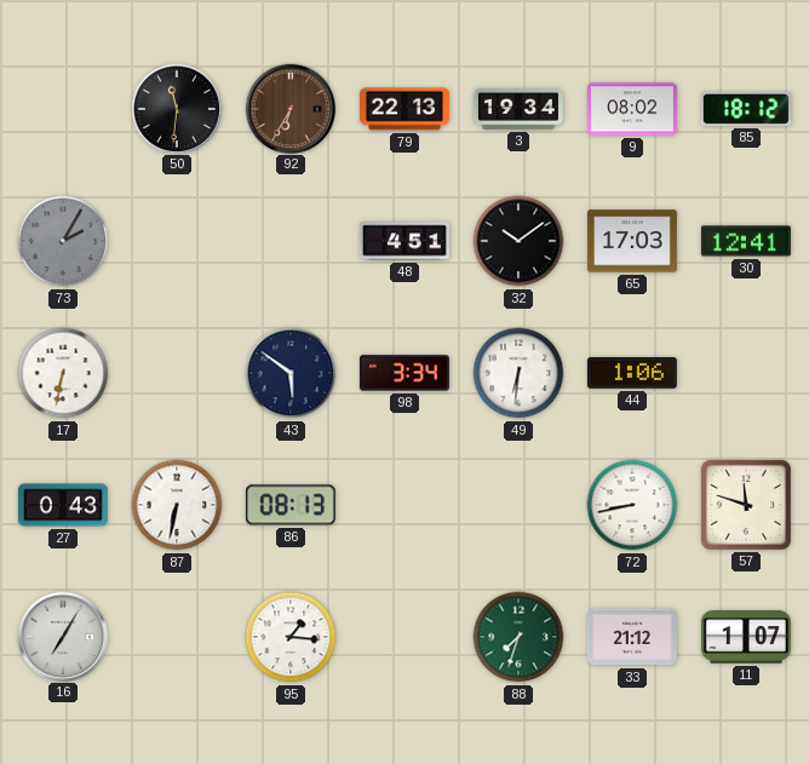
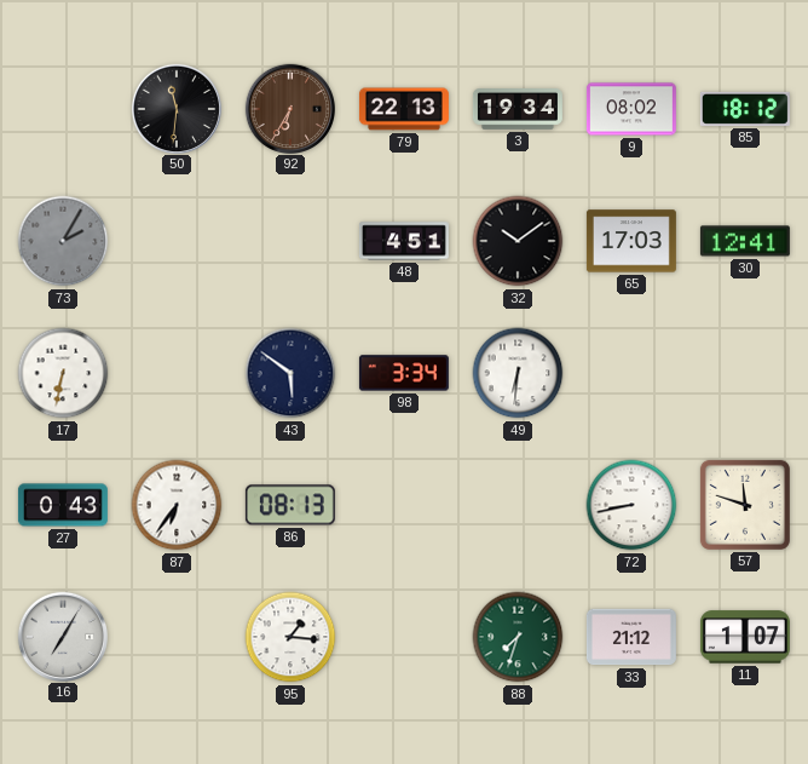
44: 1:06 -> none
87: 6:32 -> 6:36
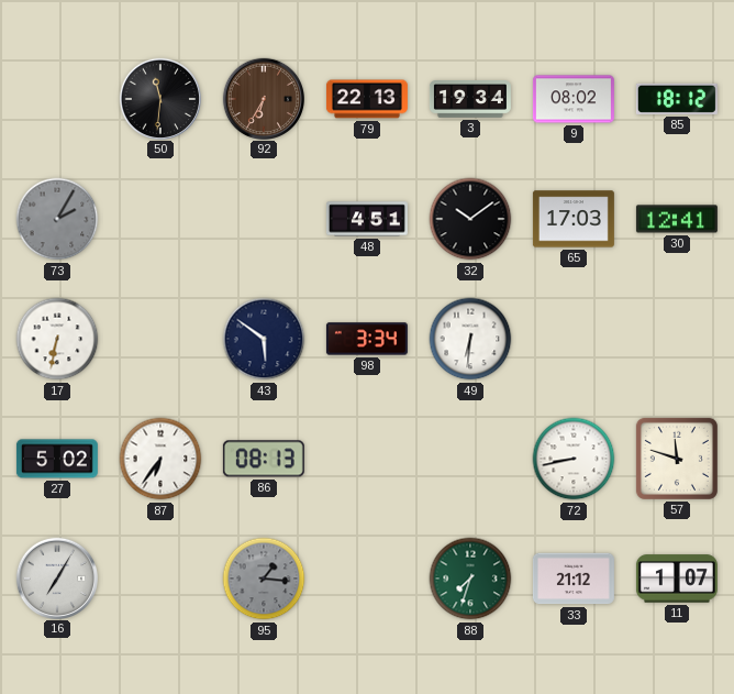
27: 0:43 -> 5:02
95 dial: white -> grey
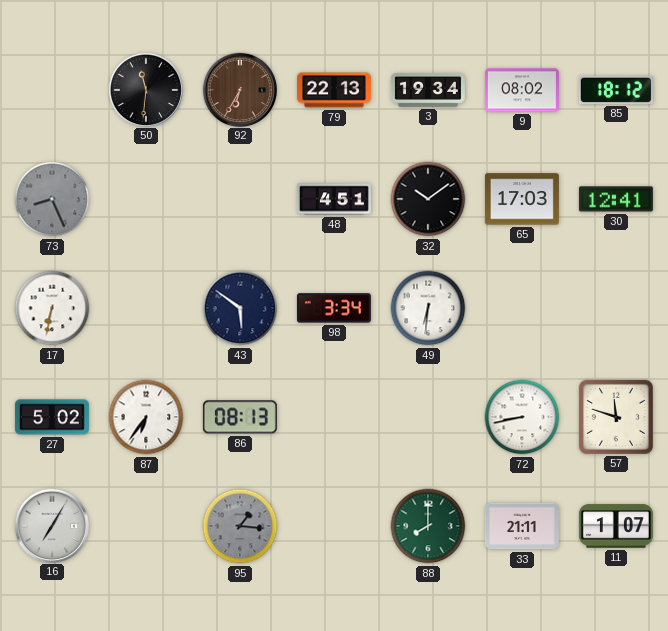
73: 2:05 -> 8:26
88: 7:33 -> 8:00
33: 21:12 -> 21:11
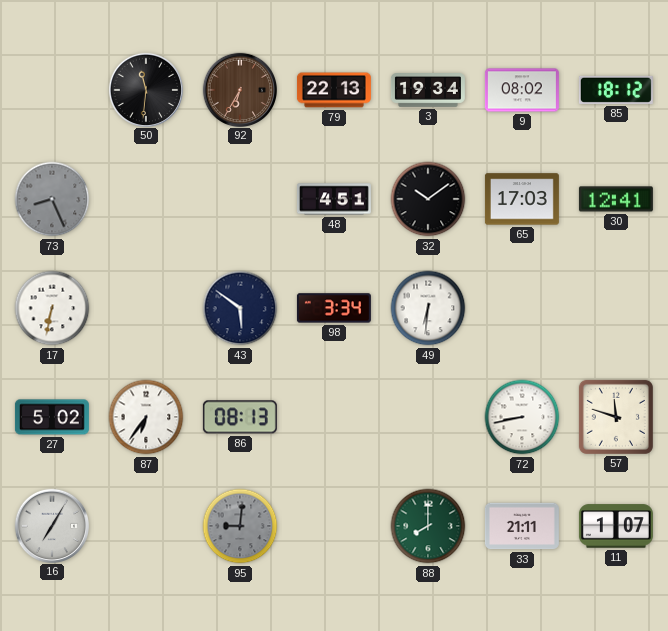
95: 1:16 -> 9:01
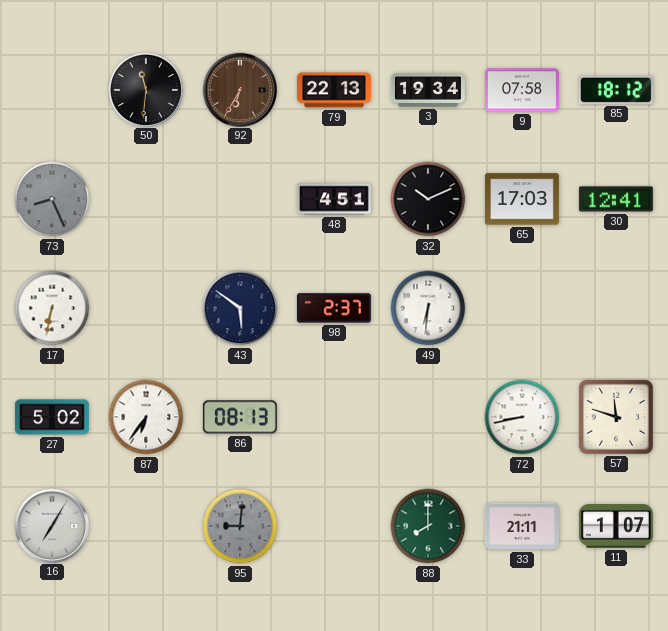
9: 08:02 -> 07:58
32: 10:09 -> 10:11
98: 3:34 -> 2:37
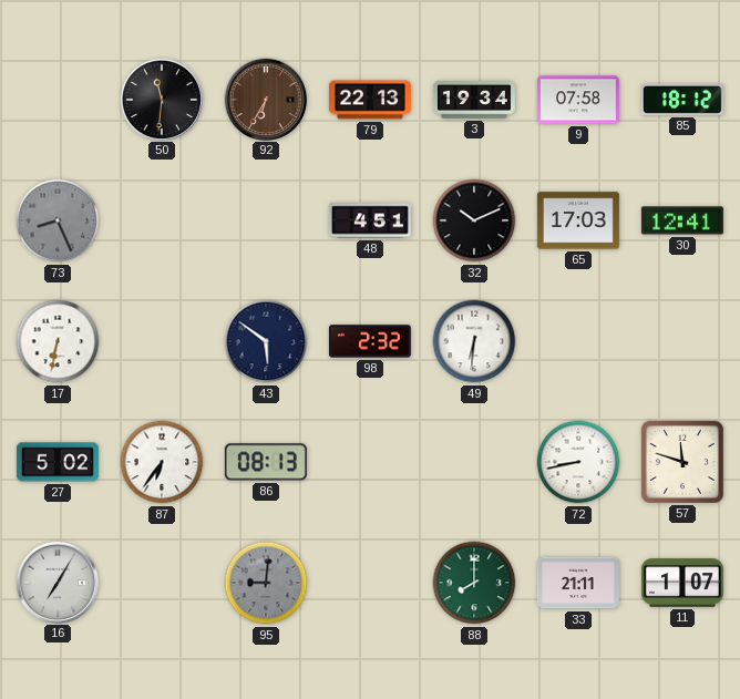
98: 2:37 -> 2:32
